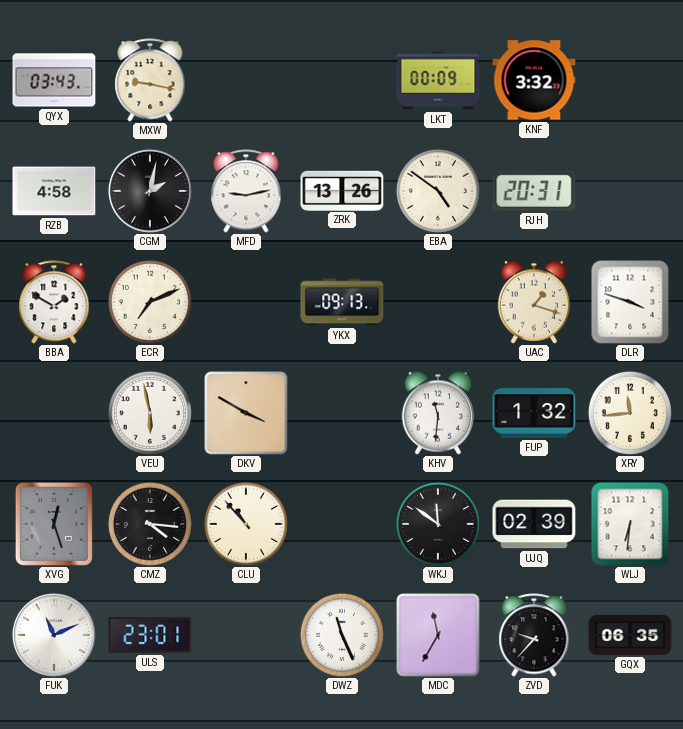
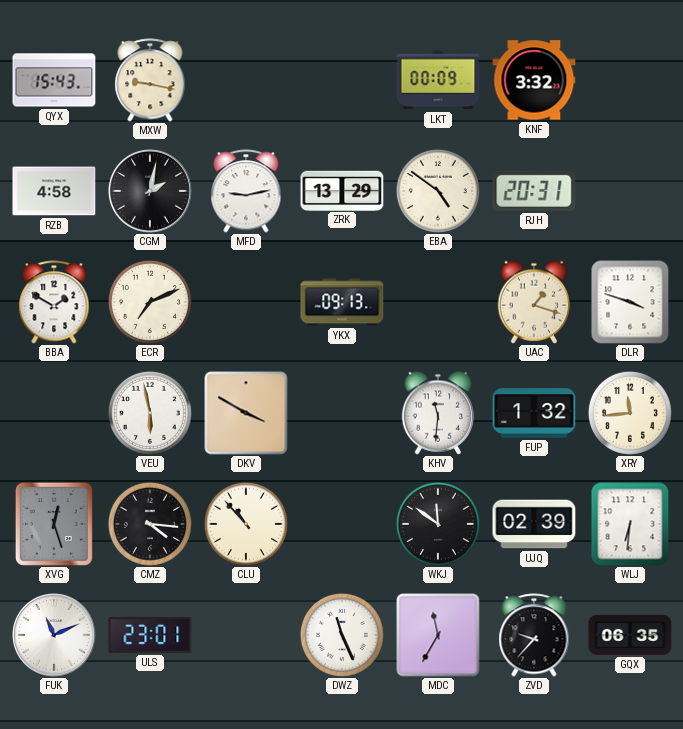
QYX: 03:43 -> 15:43
ZRK: 13:26 -> 13:29
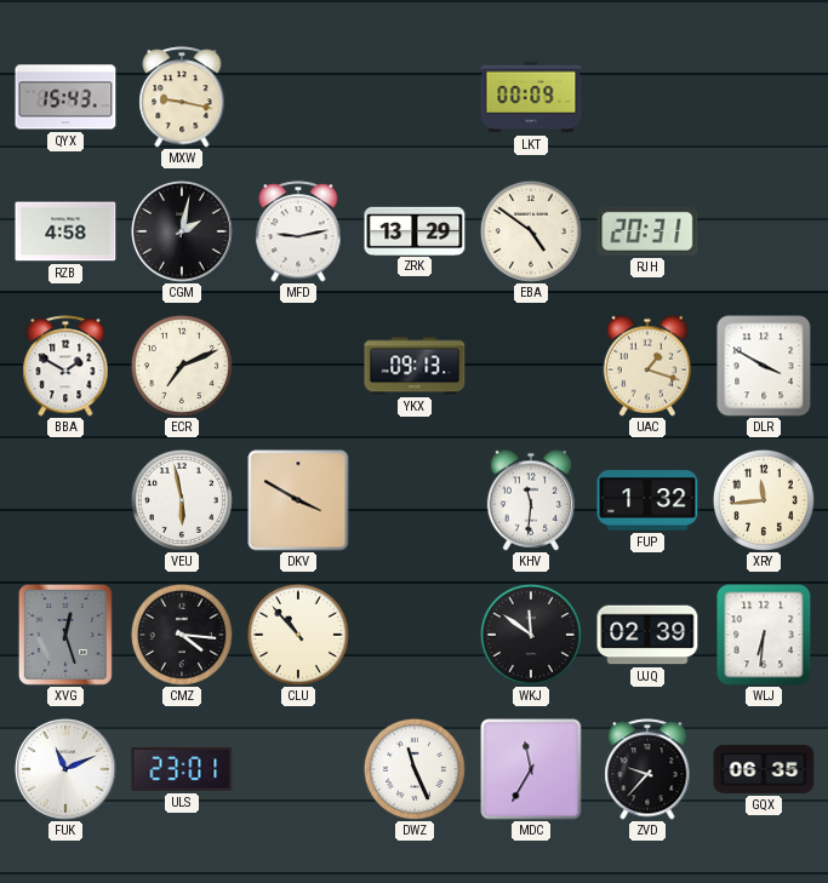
KNF: 3:32 -> none
DLR: 3:48 -> 3:50
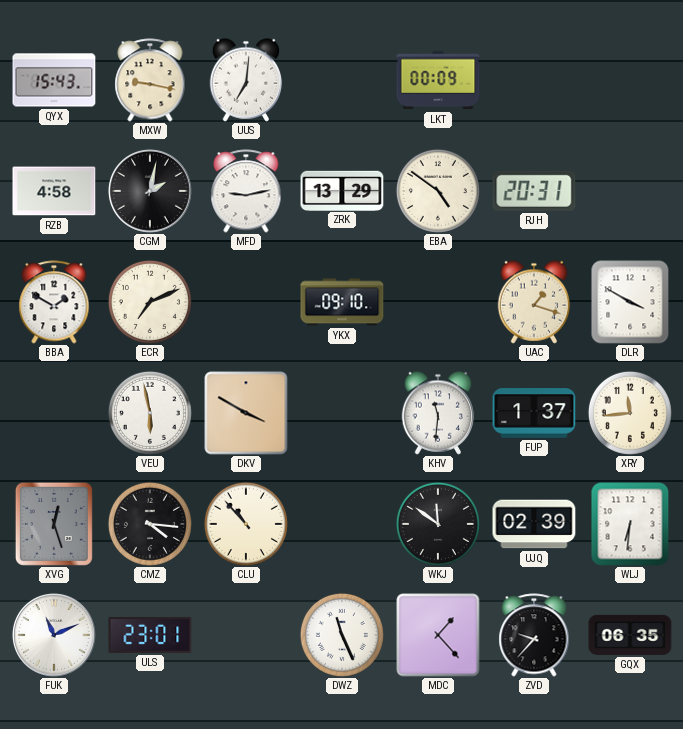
UUS: none -> 7:01
YKX: 09:13 -> 09:10
FUP: 1:32 -> 1:37
MDC: 11:35 -> 1:23
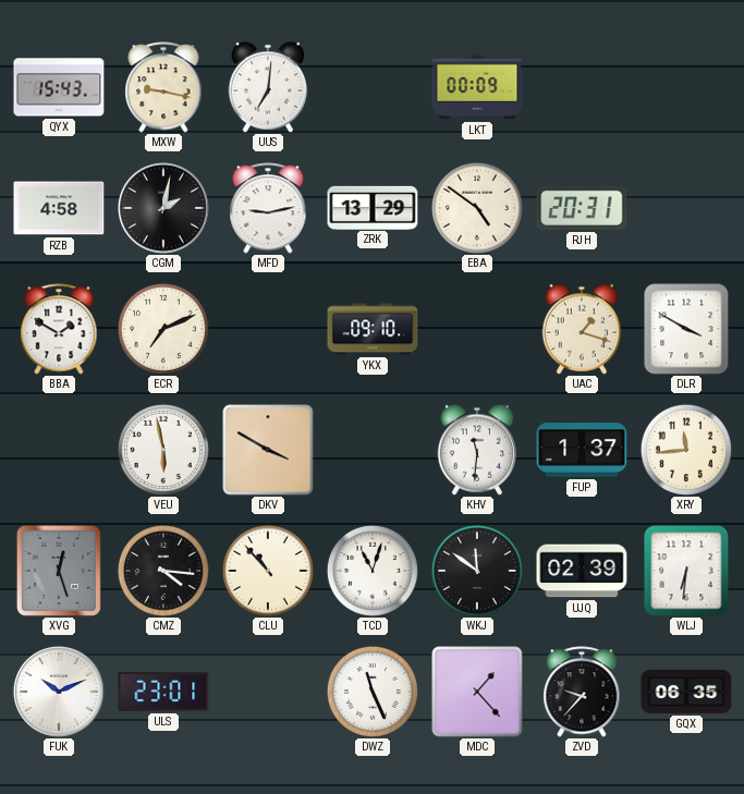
TCD: none -> 11:03
FUK: 11:11 -> 10:11
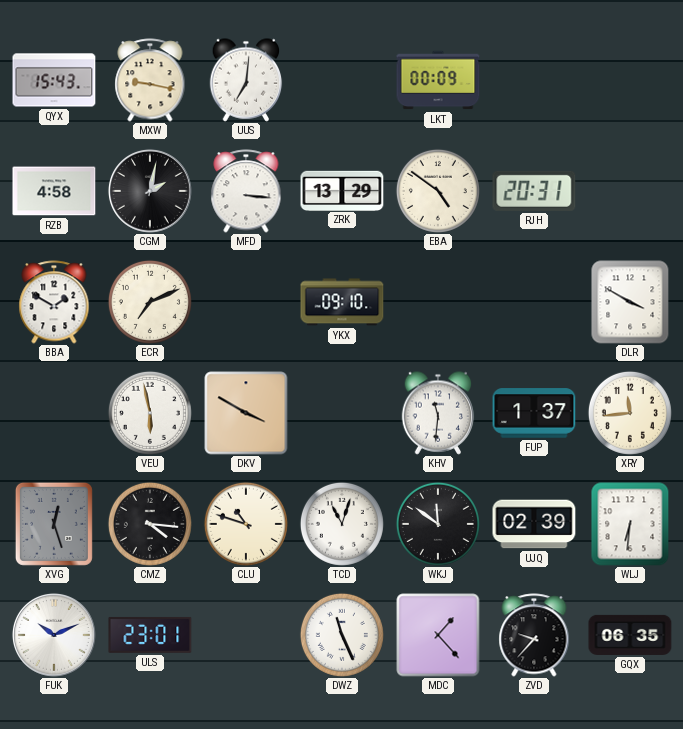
MFD: 9:13 -> 3:16
UAC: 1:18 -> none
CLU: 10:53 -> 10:48
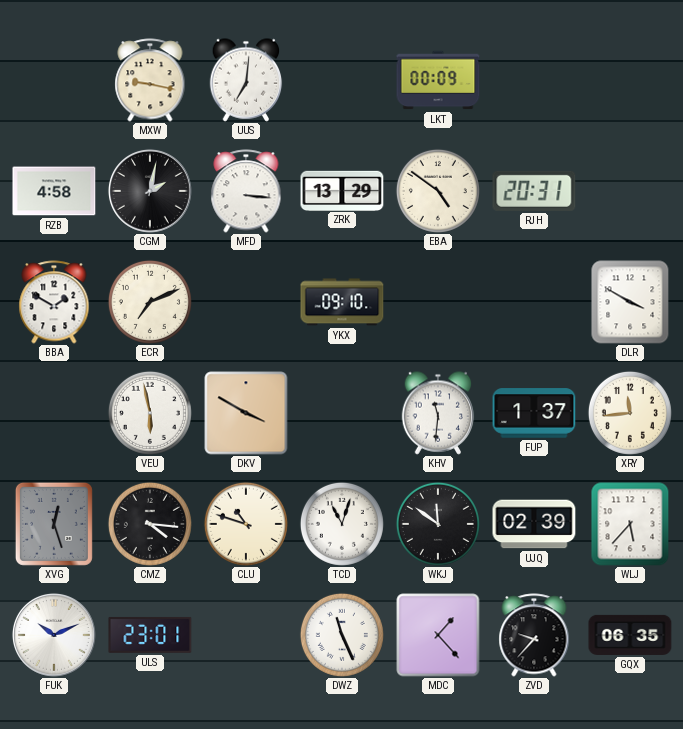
QYX: 15:43 -> none
WLJ: 6:31 -> 5:37
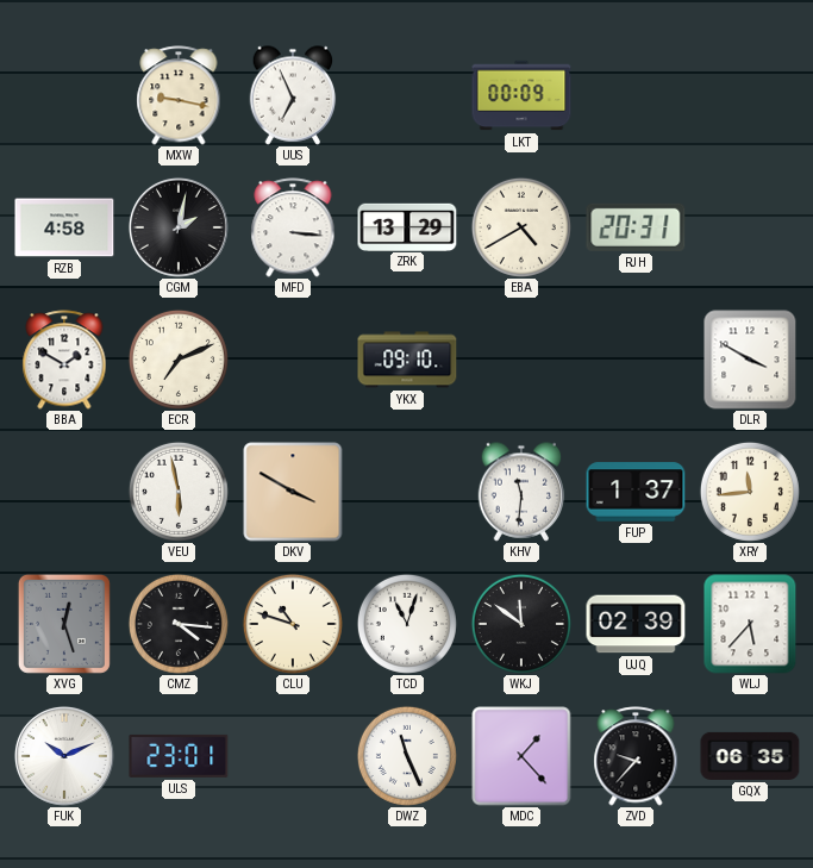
UUS: 7:01 -> 6:56
EBA: 4:51 -> 4:40
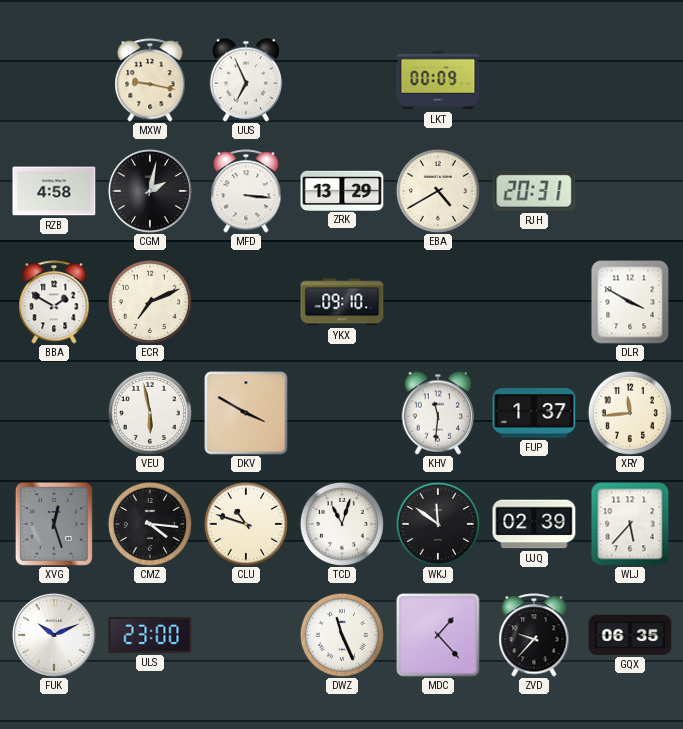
ULS: 23:01 -> 23:00
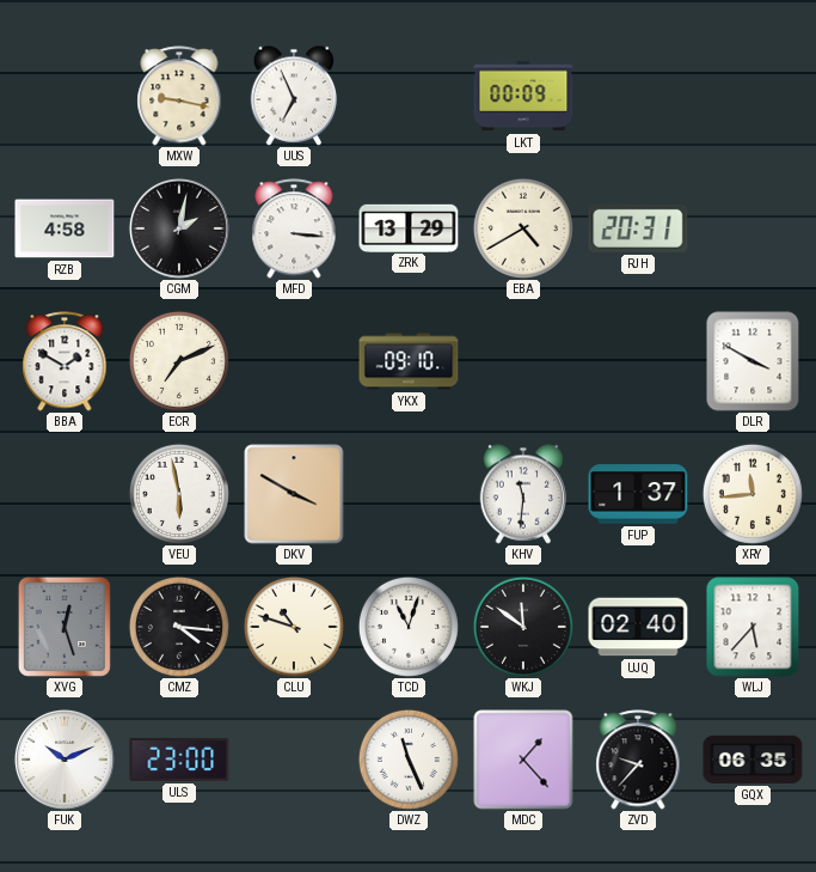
UJQ: 02:39 -> 02:40
